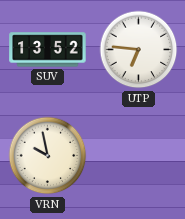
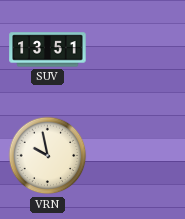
SUV: 13:52 -> 13:51
UTP: 6:46 -> none
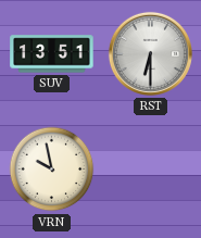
RST: none -> 6:30
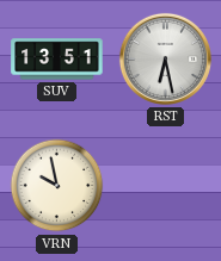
RST: 6:30 -> 6:28
